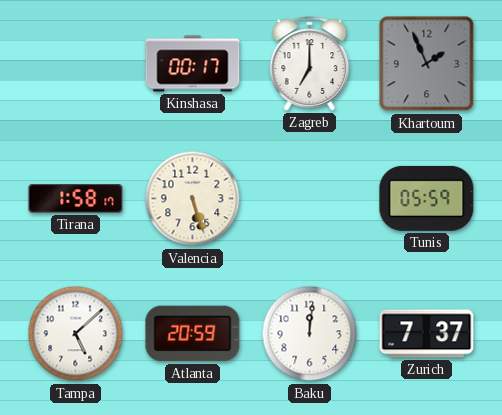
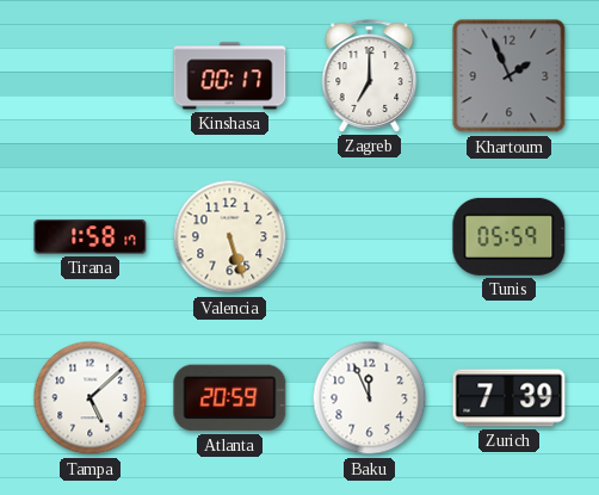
Baku: 12:01 -> 11:56
Zurich: 7:37 -> 7:39
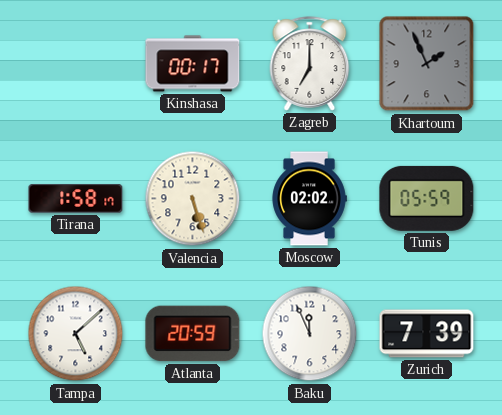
Moscow: none -> 02:02
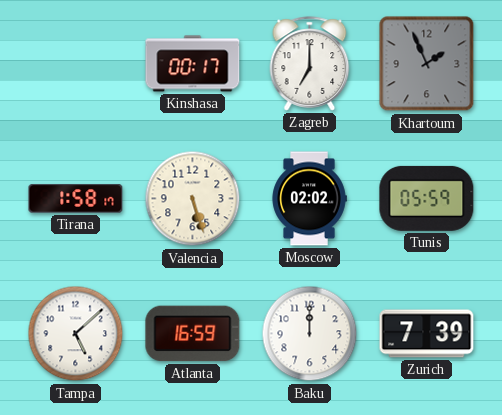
Atlanta: 20:59 -> 16:59
Baku: 11:56 -> 12:00
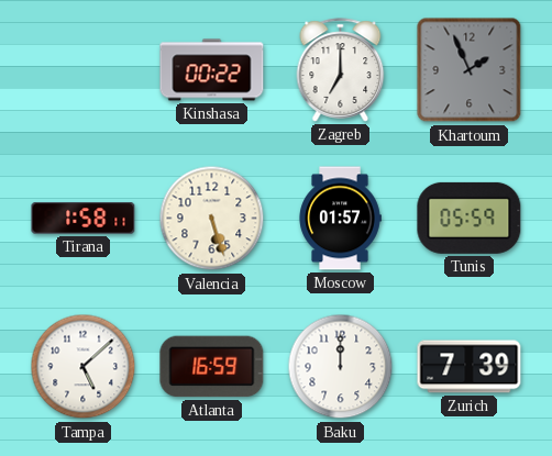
Kinshasa: 00:17 -> 00:22
Tirana: 1:58:17 -> 1:58:11
Moscow: 02:02 -> 01:57
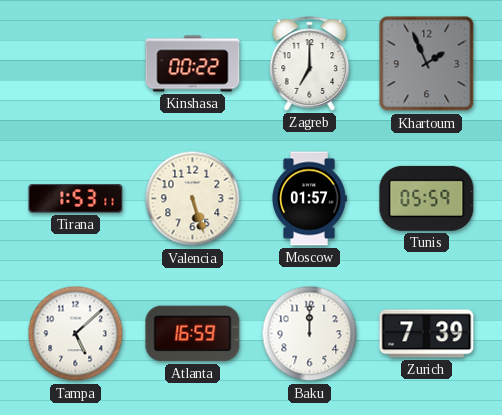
Tirana: 1:58 -> 1:53
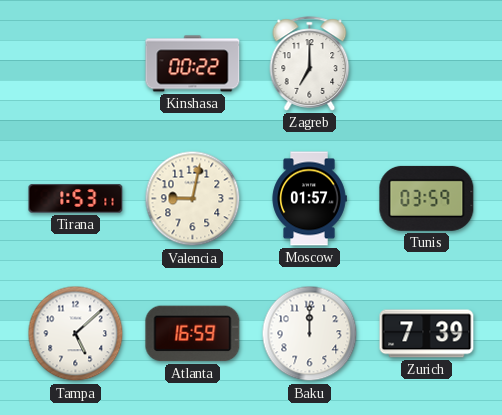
Khartoum: 1:56 -> none
Valencia: 5:27 -> 9:02
Tunis: 05:59 -> 03:59
